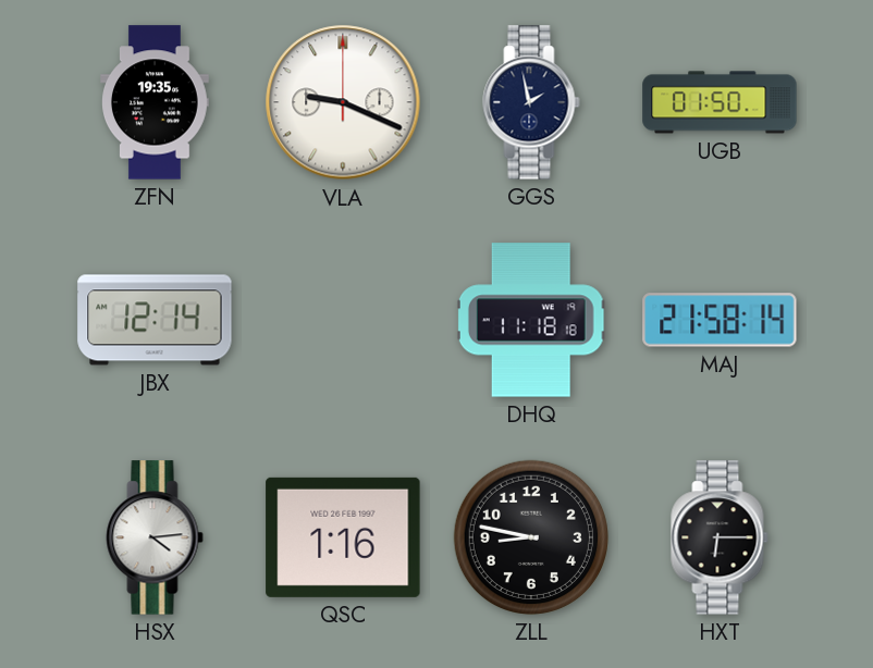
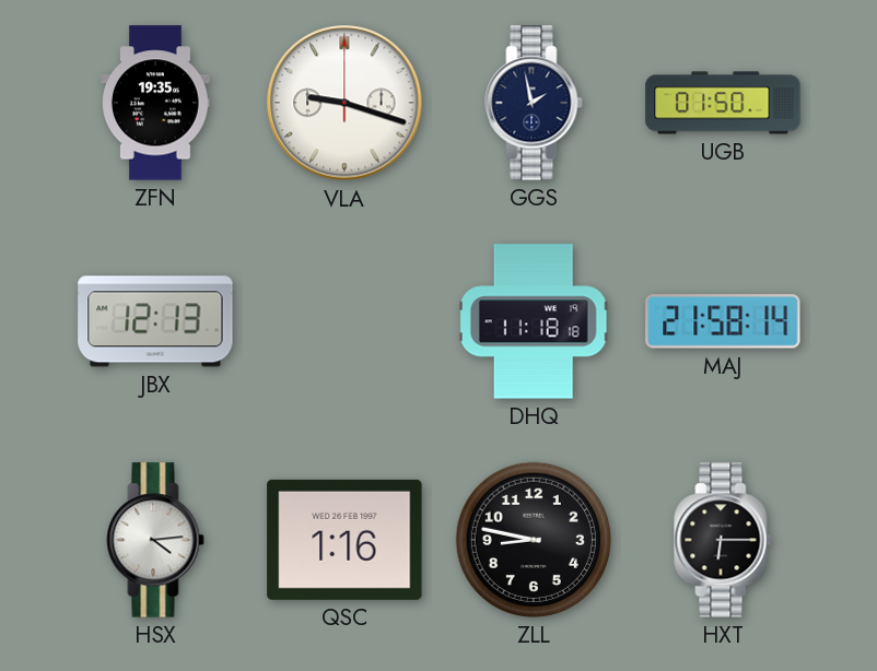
VLA: 9:19 -> 9:18
JBX: 12:14 -> 12:13
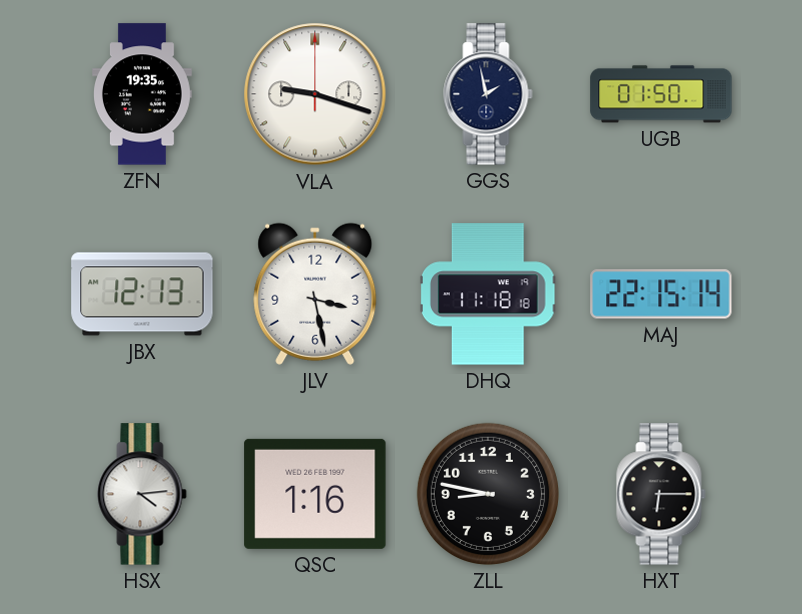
JLV: none -> 3:28
MAJ: 21:58 -> 22:15
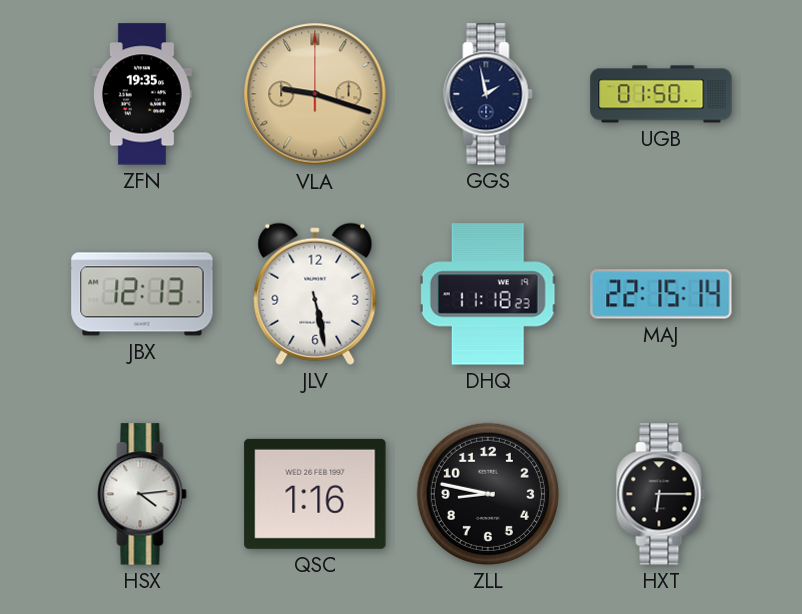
VLA dial: white -> champagne
JLV: 3:28 -> 5:28
DHQ: 11:18:18 -> 11:18:23
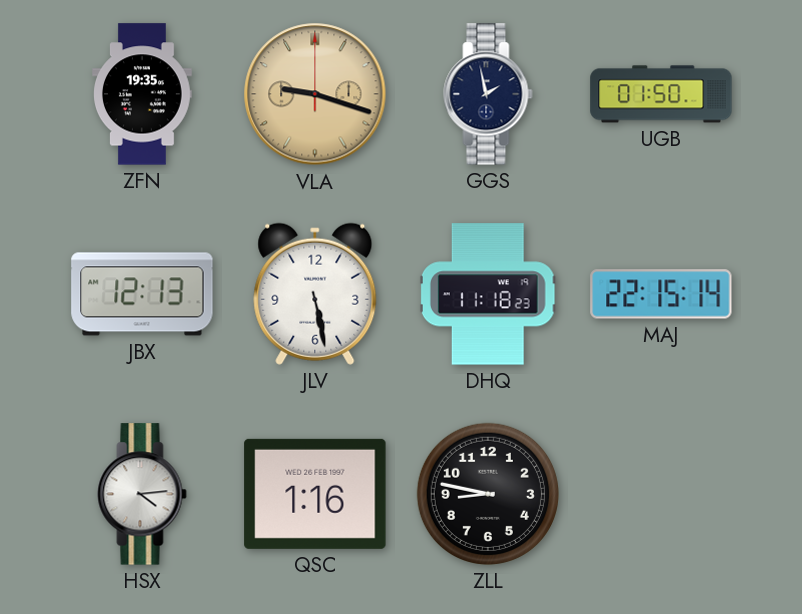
HXT: 6:15 -> none
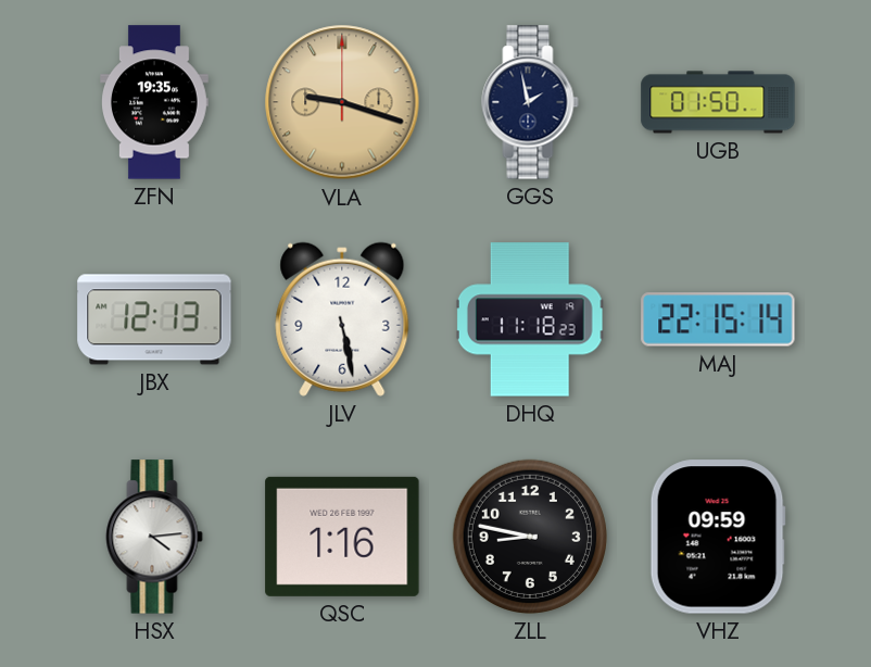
VHZ: none -> 09:59
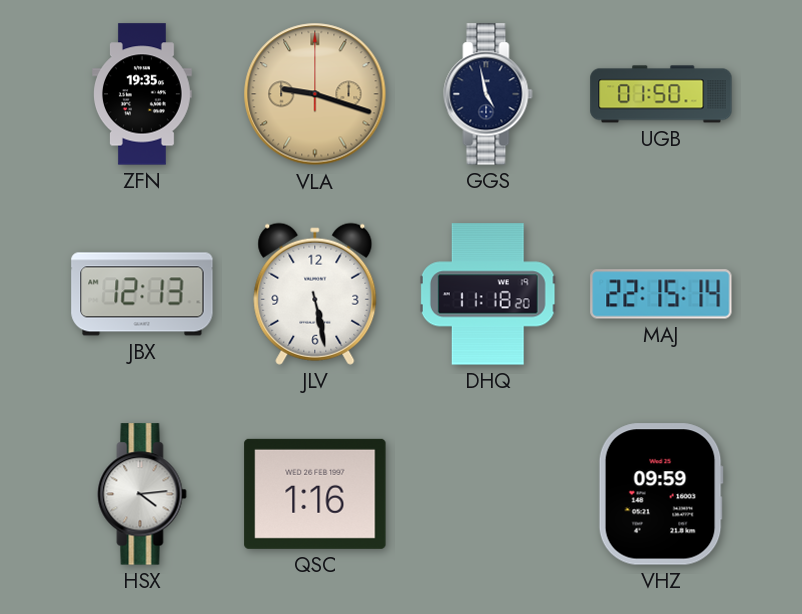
GGS: 1:58 -> 4:58
DHQ: 11:18:23 -> 11:18:20
ZLL: 8:47 -> none
